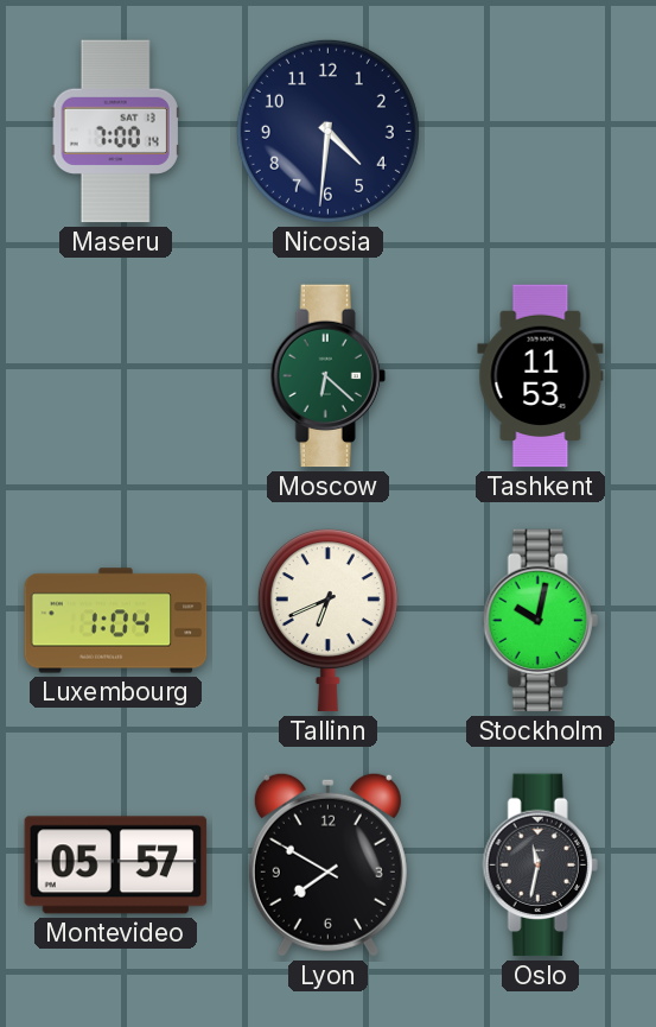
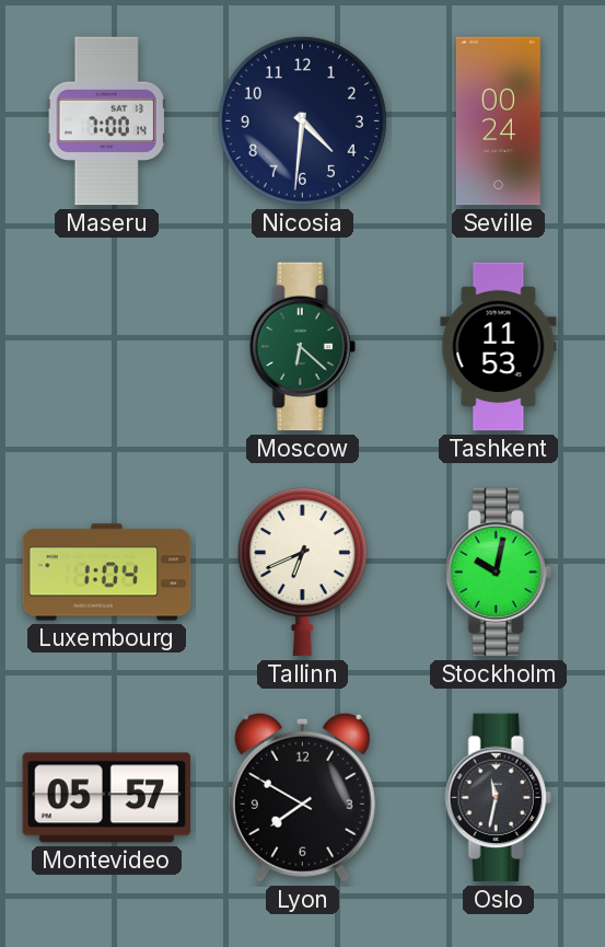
Seville: none -> 00:24
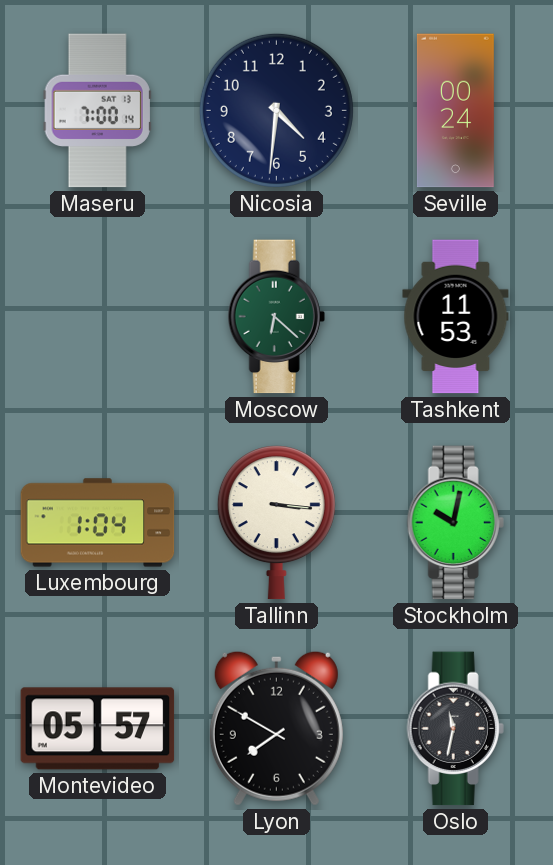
Tallinn: 6:41 -> 3:16
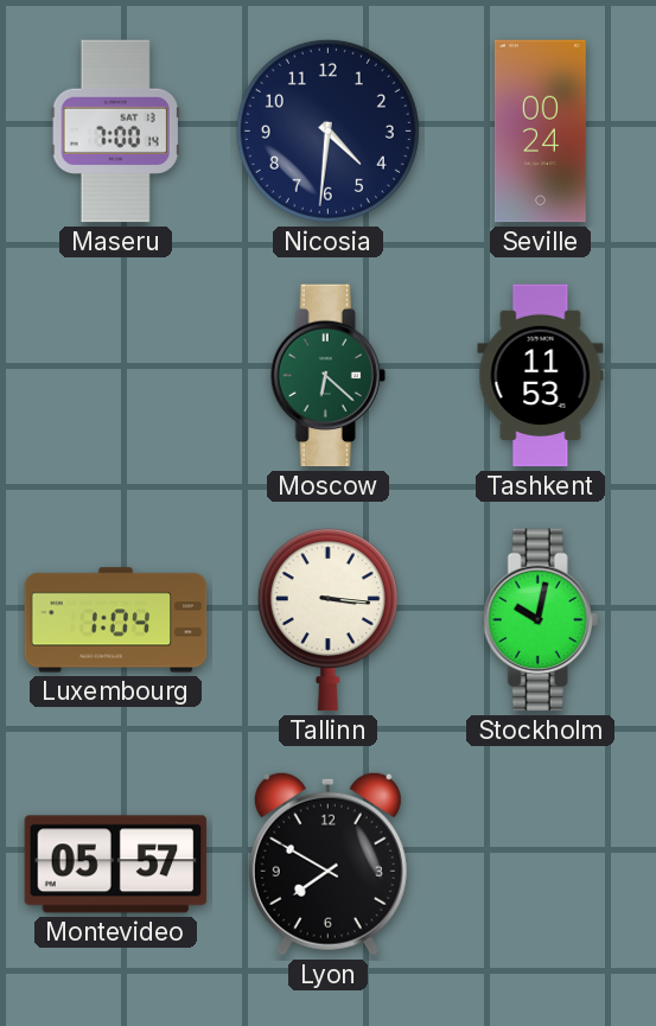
Oslo: 11:32 -> none
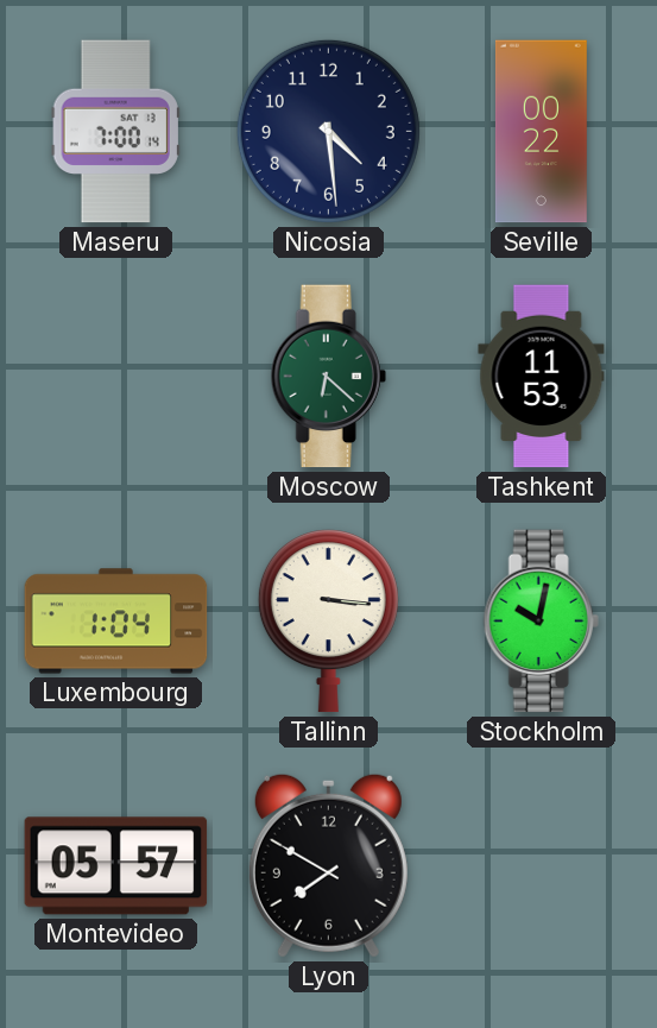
Nicosia: 4:31 -> 4:29
Seville: 00:24 -> 00:22
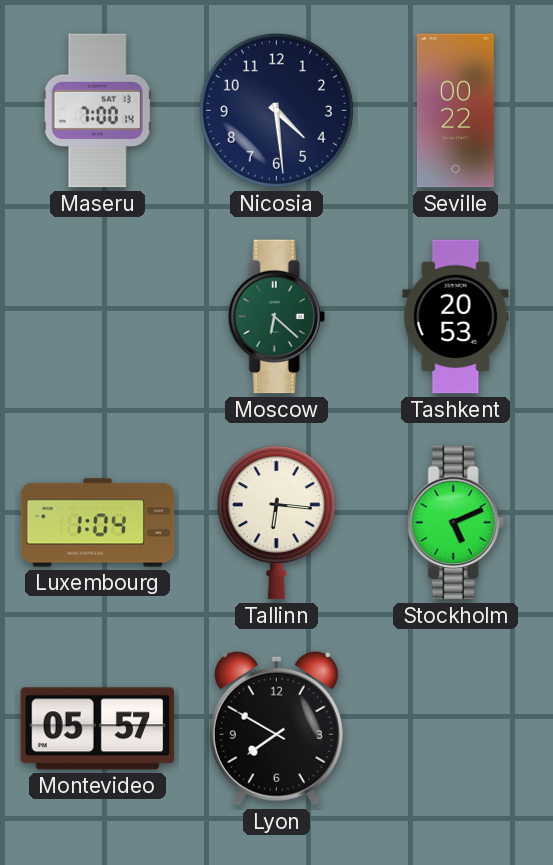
Tashkent: 11:53 -> 20:53
Tallinn: 3:16 -> 6:16
Stockholm: 10:02 -> 5:11
